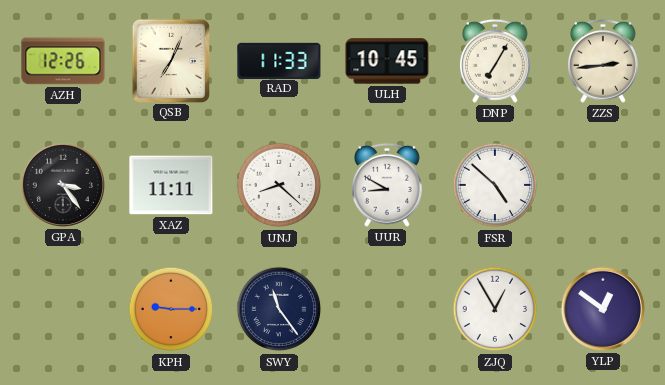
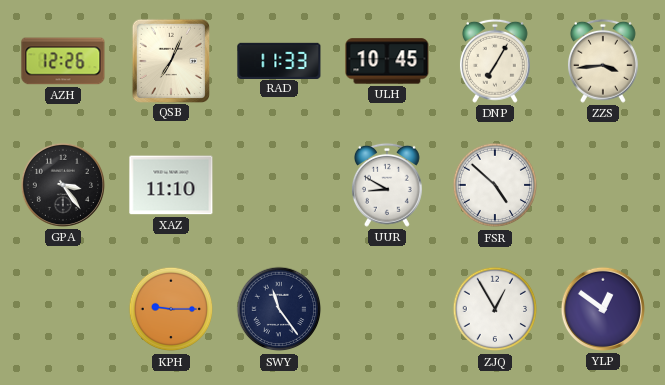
ZZS: 2:44 -> 3:44
XAZ: 11:11 -> 11:10
UNJ: 8:22 -> none
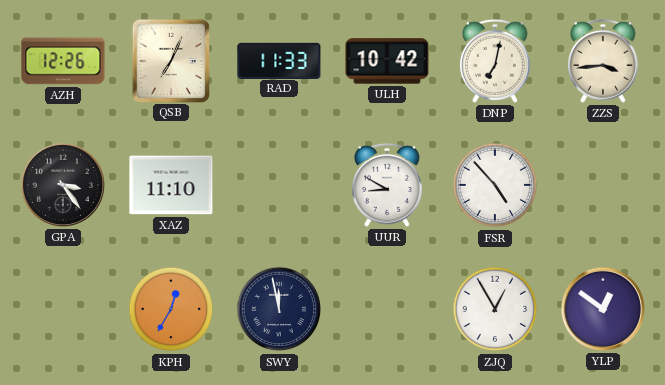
ULH: 10:45 -> 10:42
DNP: 7:05 -> 7:02
FSR: 4:52 -> 4:53
KPH: 9:15 -> 12:35
SWY: 11:24 -> 11:58
